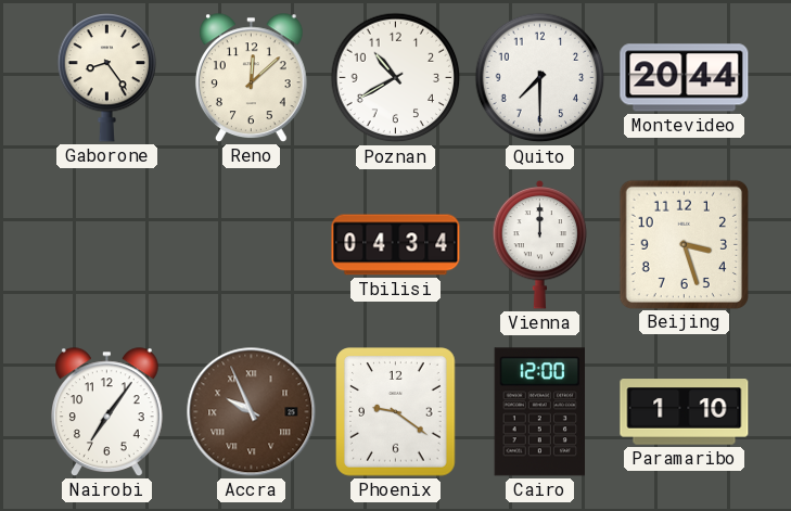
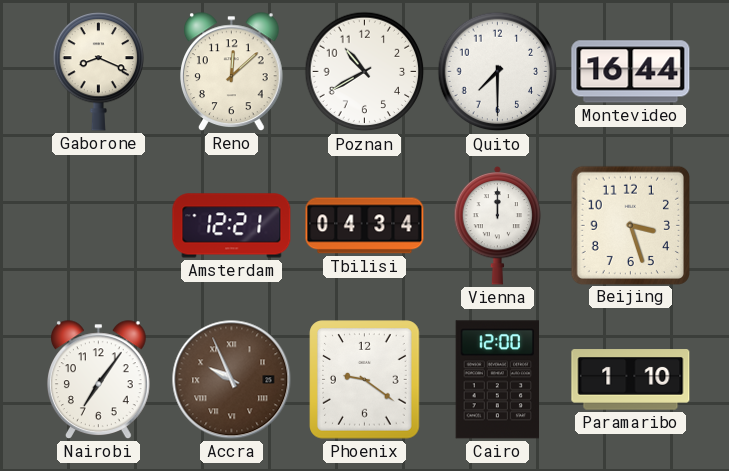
Gaborone: 8:24 -> 8:19
Montevideo: 20:44 -> 16:44
Amsterdam: none -> 12:21
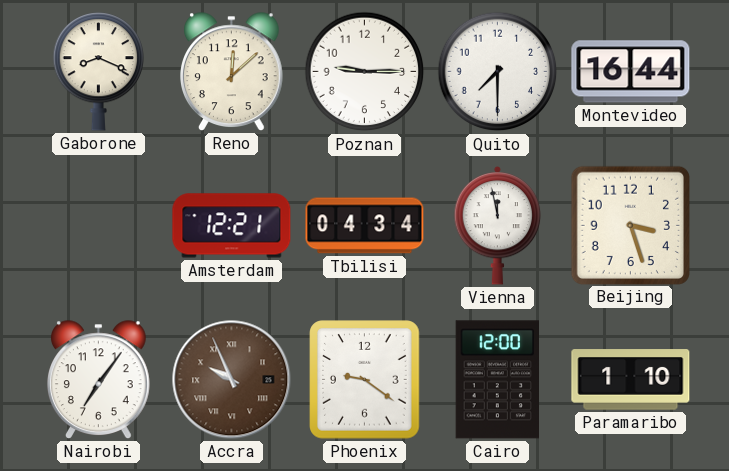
Poznan: 10:40 -> 9:15
Vienna: 12:00 -> 11:58
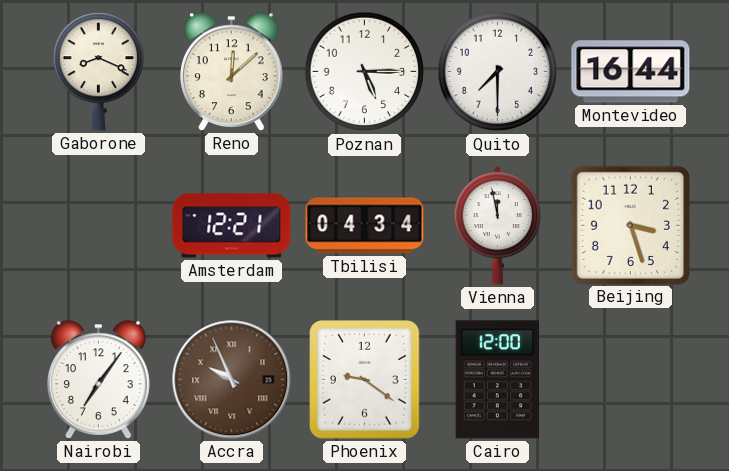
Poznan: 9:15 -> 5:15
Paramaribo: 1:10 -> none
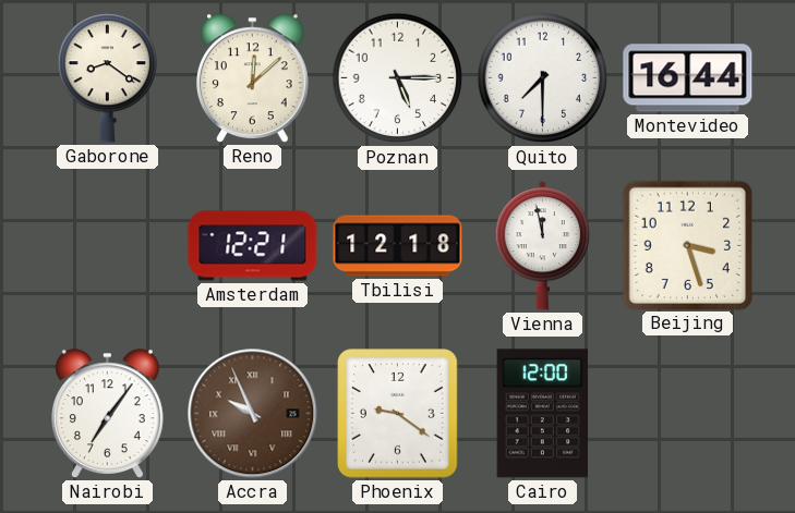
Gaborone: 8:19 -> 8:21
Tbilisi: 04:34 -> 12:18
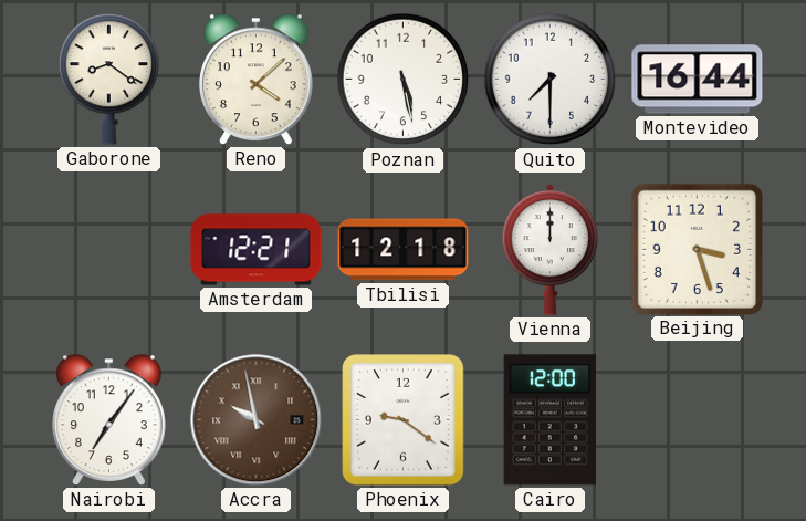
Reno: 12:08 -> 4:08
Poznan: 5:15 -> 5:28
Vienna: 11:58 -> 12:00
Accra: 9:56 -> 9:58
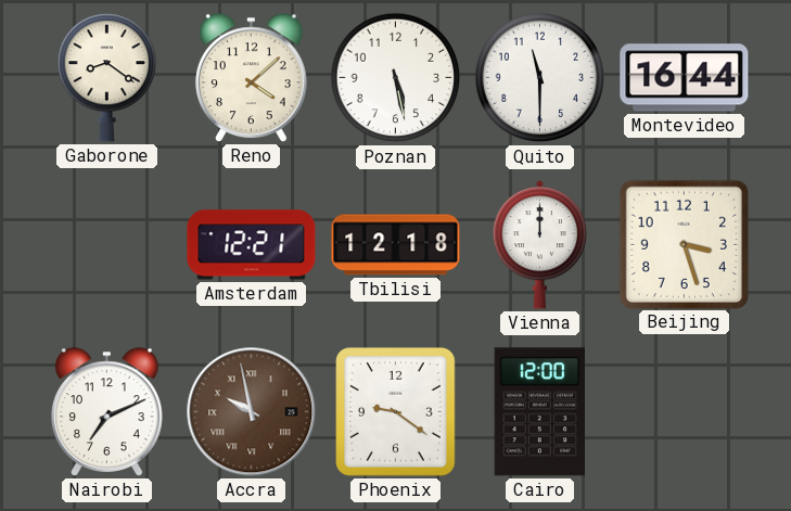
Quito: 7:30 -> 11:30
Nairobi: 7:06 -> 7:11
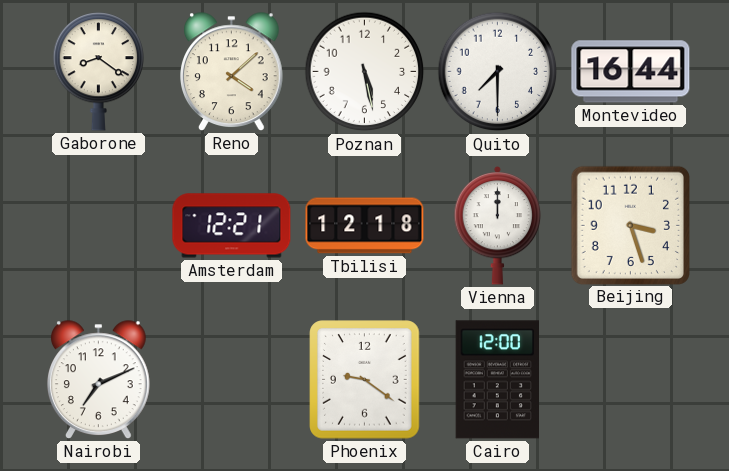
Quito: 11:30 -> 7:30
Accra: 9:58 -> none
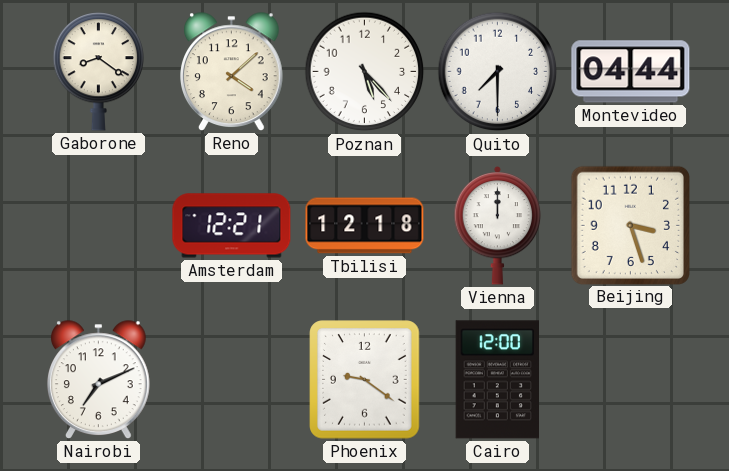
Poznan: 5:28 -> 5:23
Montevideo: 16:44 -> 04:44
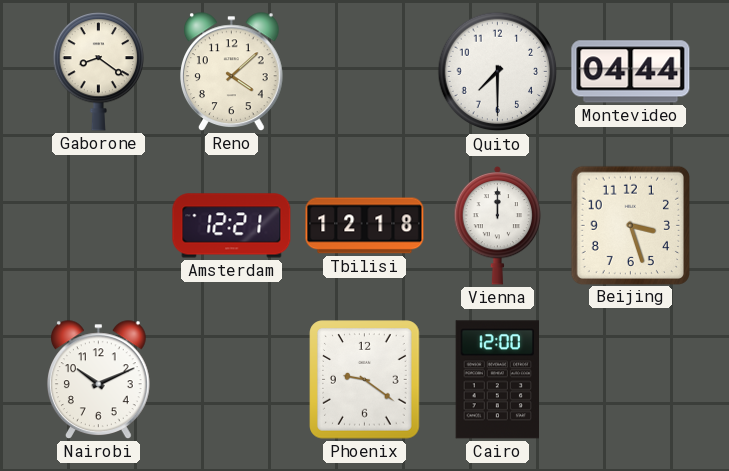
Poznan: 5:23 -> none
Nairobi: 7:11 -> 10:11
